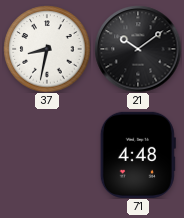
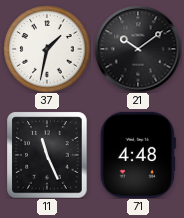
37: 8:32 -> 1:32
11: none -> 11:26
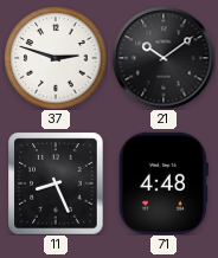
37: 1:32 -> 2:48
11: 11:26 -> 8:26
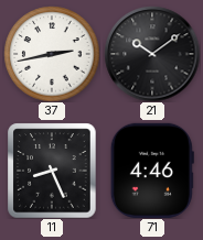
37: 2:48 -> 2:43
71: 4:48 -> 4:46
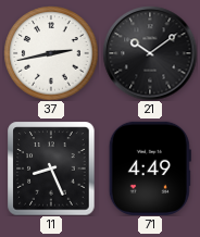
71: 4:46 -> 4:49
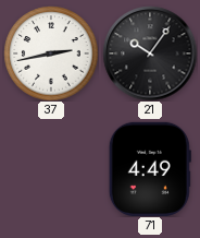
21: 10:09 -> 10:06
11: 8:26 -> none
